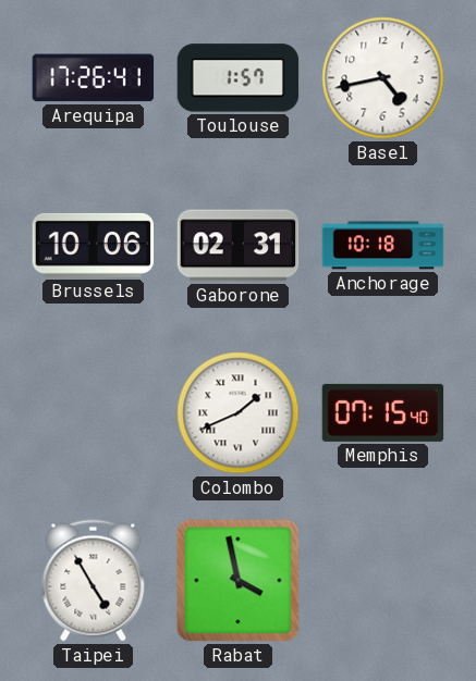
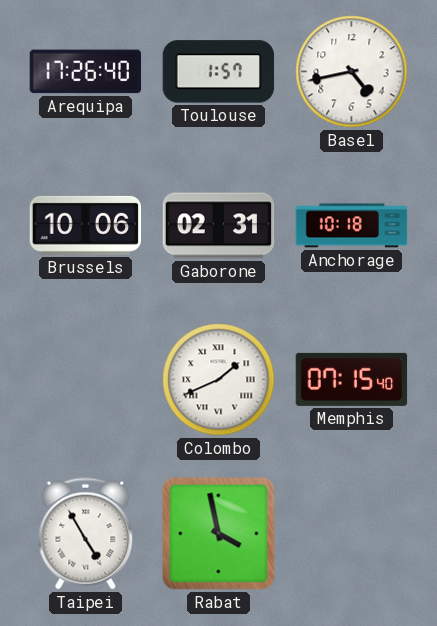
Arequipa: 17:26:41 -> 17:26:40
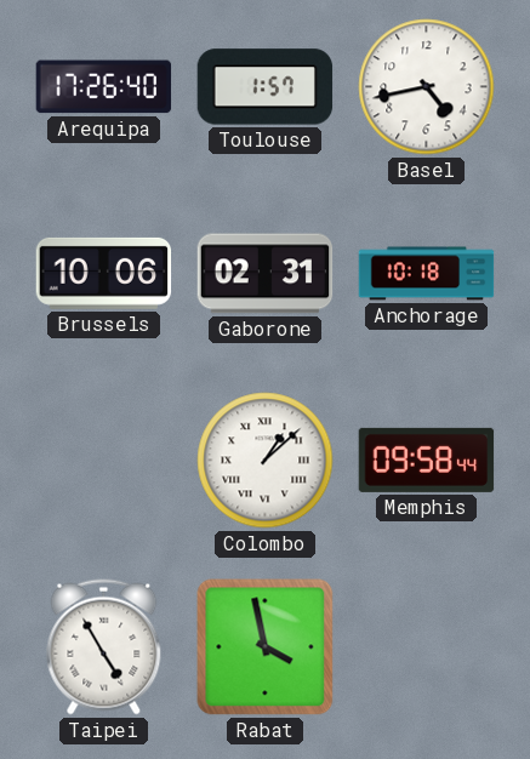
Colombo: 1:41 -> 1:08
Memphis: 07:15 -> 09:58
